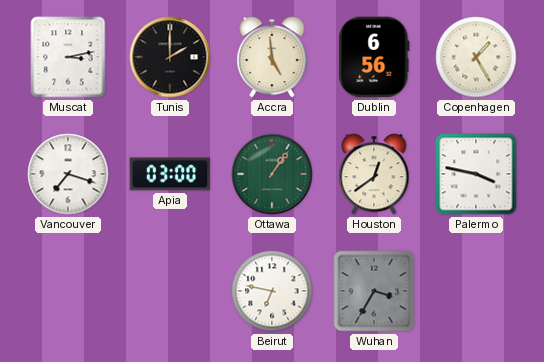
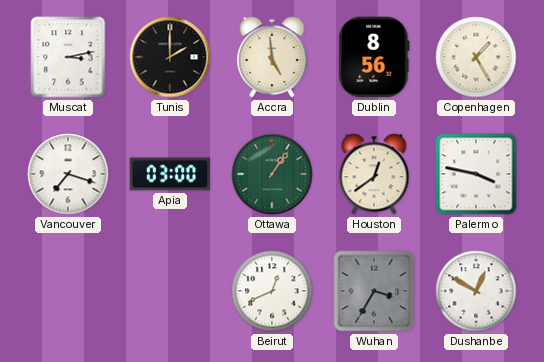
Dublin: 6:56 -> 8:56
Beirut: 6:47 -> 12:41
Dushanbe: none -> 12:50
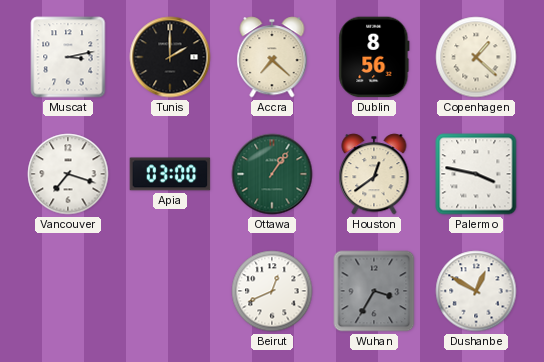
Accra: 4:59 -> 7:22
Copenhagen: 1:25 -> 1:22
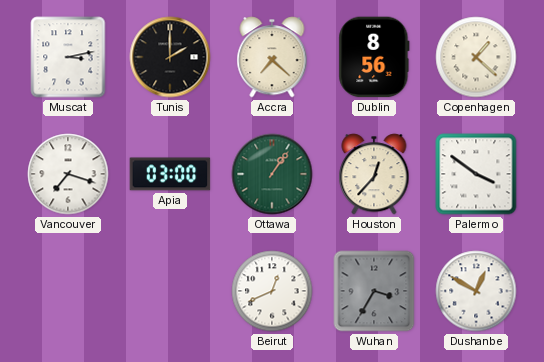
Houston: 12:39 -> 12:37
Palermo: 3:47 -> 3:51
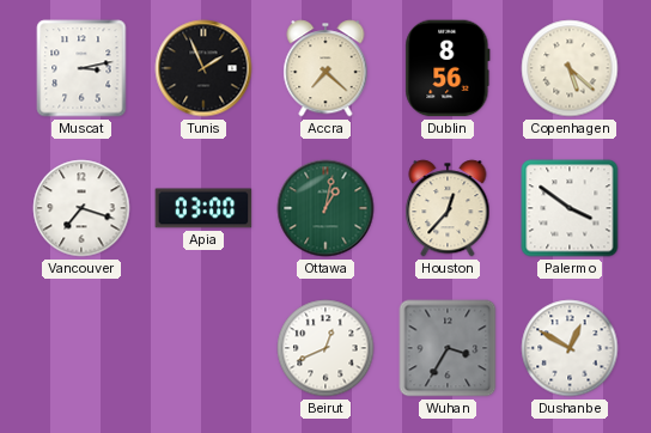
Tunis: 2:00 -> 1:56
Copenhagen: 1:22 -> 5:22
Ottawa: 1:06 -> 1:02
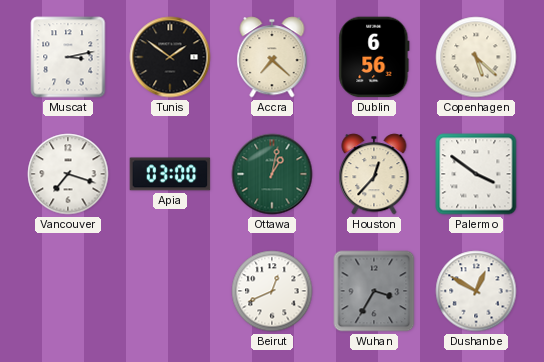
Tunis: 1:56 -> 1:51
Dublin: 8:56 -> 6:56
